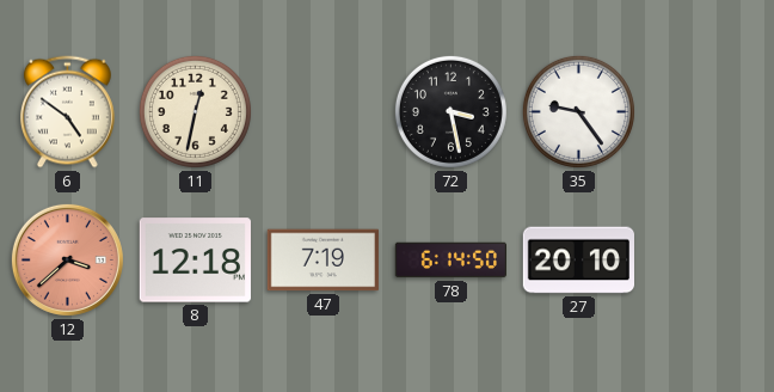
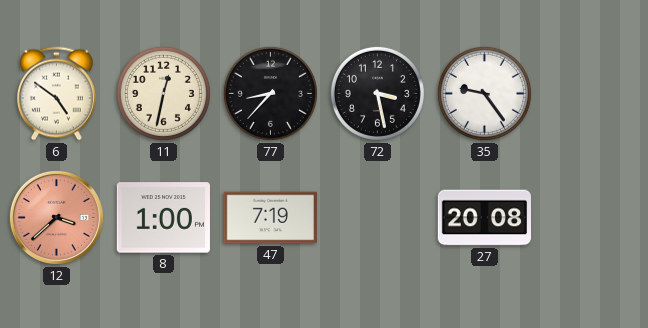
77: none -> 8:37
8: 12:18 -> 1:00
78: 6:14 -> none
27: 20:10 -> 20:08
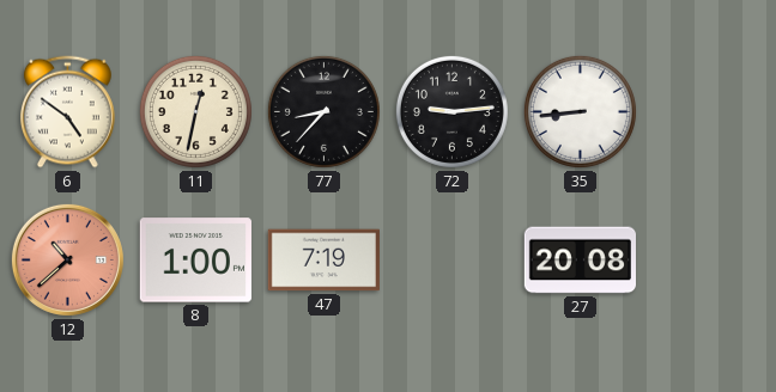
72: 3:28 -> 9:14
35: 9:24 -> 8:44
12: 3:38 -> 10:38
